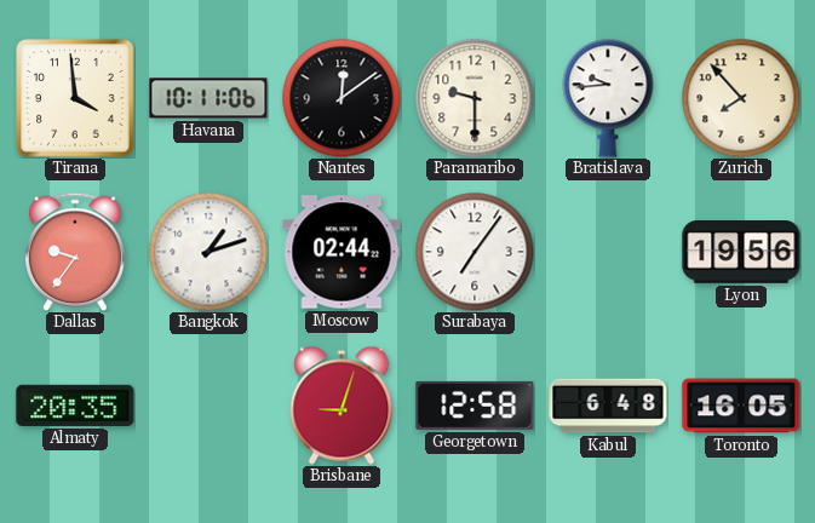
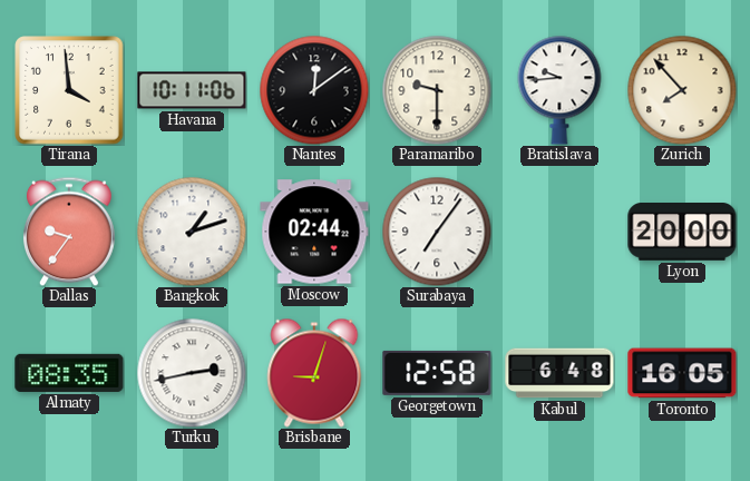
Lyon: 19:56 -> 20:00
Almaty: 20:35 -> 08:35
Turku: none -> 2:43
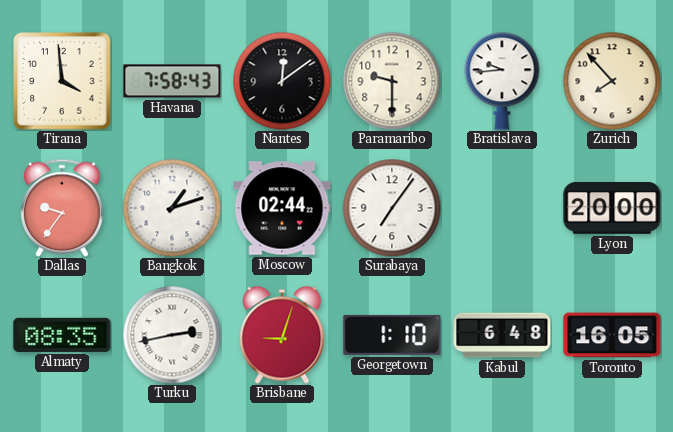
Havana: 10:11 -> 7:58
Georgetown: 12:58 -> 1:10
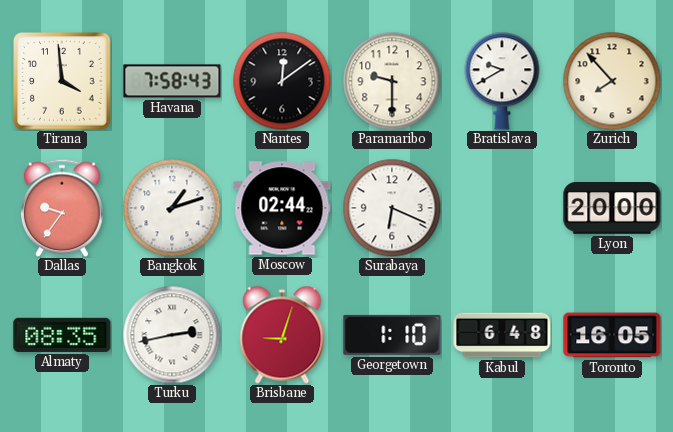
Bratislava: 9:44 -> 9:40
Surabaya: 7:06 -> 6:19
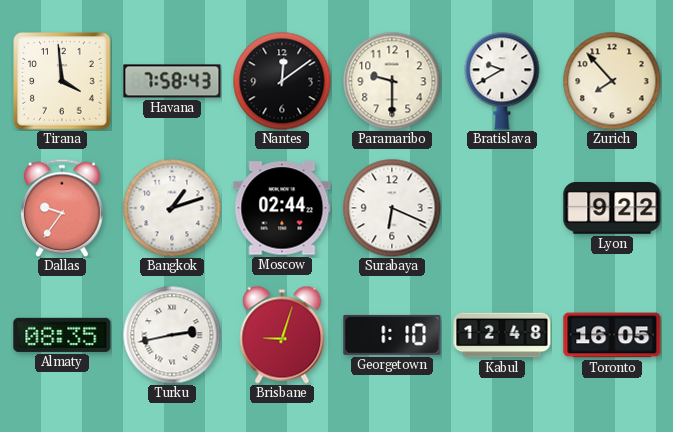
Lyon: 20:00 -> 9:22
Kabul: 6:48 -> 12:48
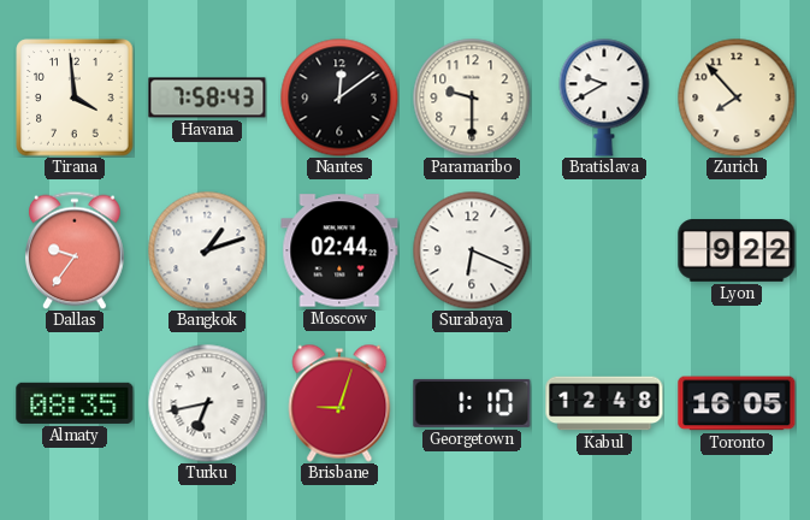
Turku: 2:43 -> 6:43
